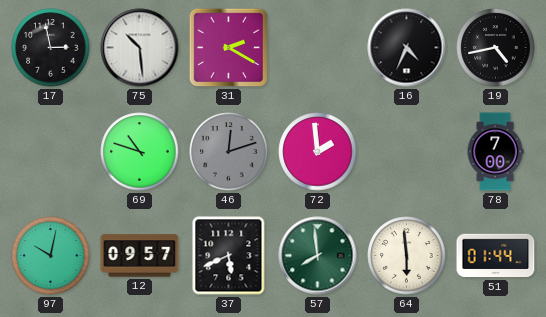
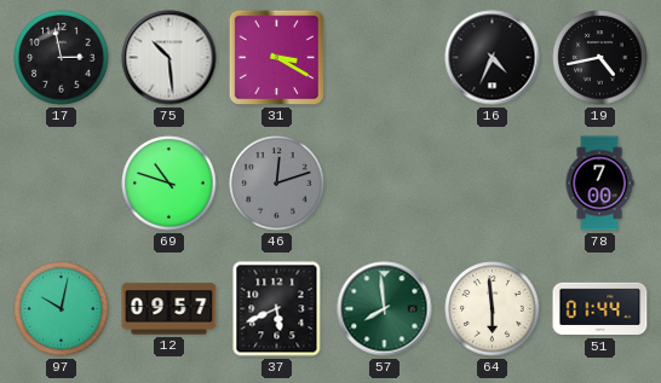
31: 2:20 -> 3:20
72: 1:59 -> none
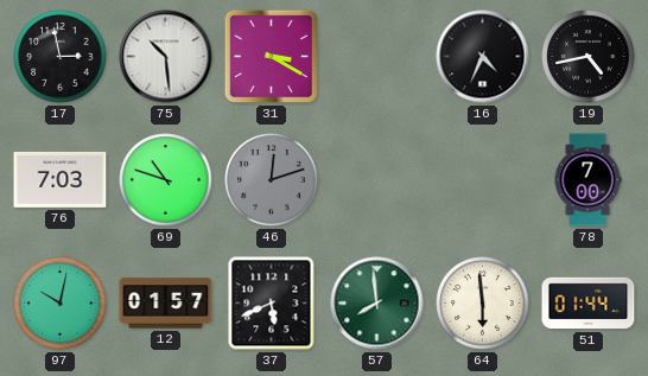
76: none -> 7:03
12: 09:57 -> 01:57
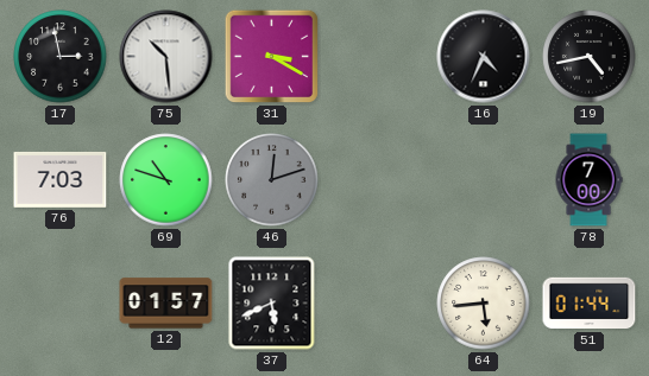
97: 10:02 -> none
57: 7:59 -> none
64: 5:59 -> 5:44
